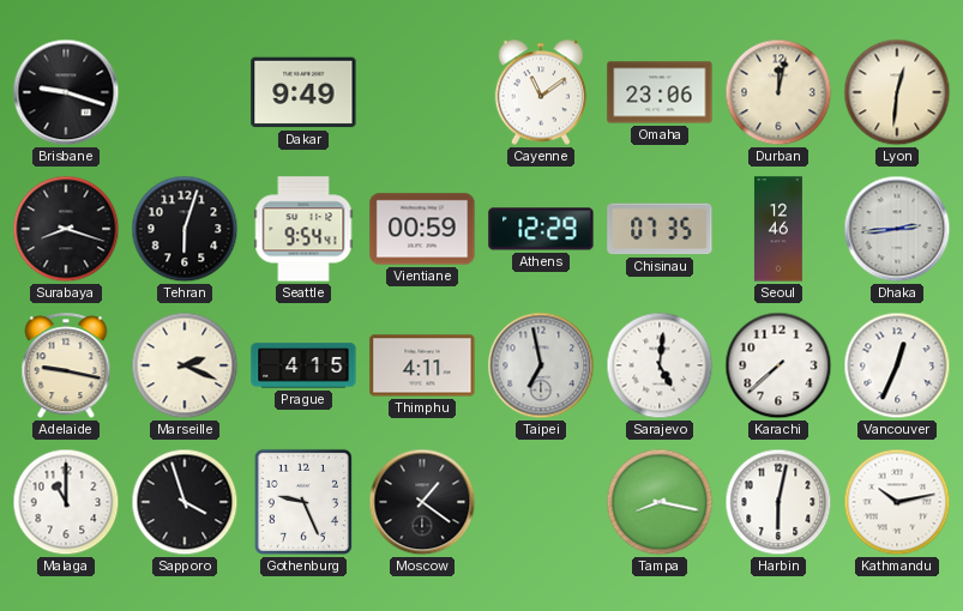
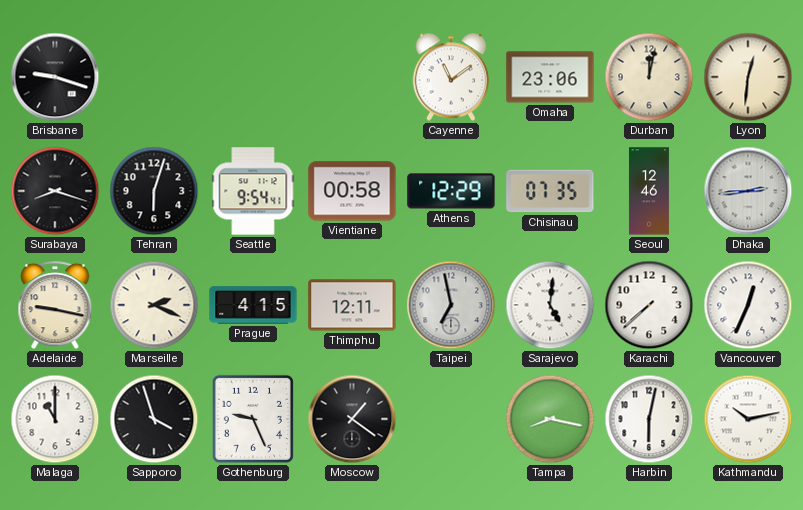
Dakar: 9:49 -> none
Vientiane: 00:59 -> 00:58
Thimphu: 4:11 -> 12:11
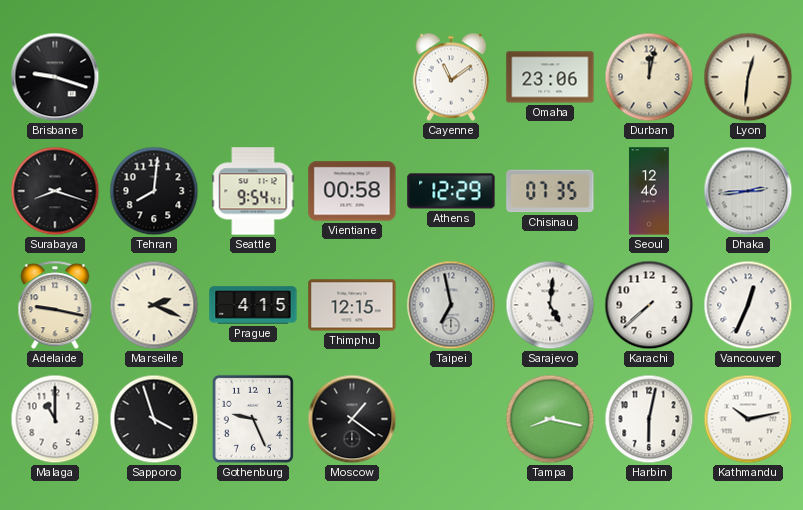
Tehran: 6:03 -> 8:01
Thimphu: 12:11 -> 12:15
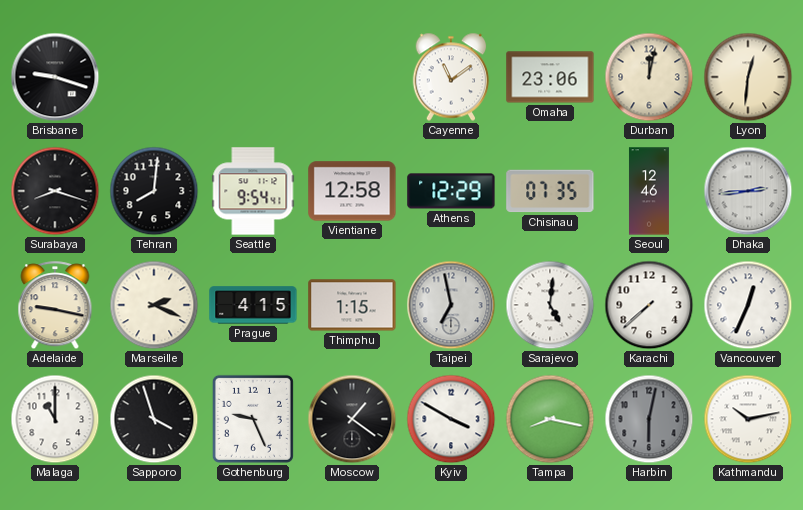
Vientiane: 00:58 -> 12:58
Thimphu: 12:15 -> 1:15
Kyiv: none -> 3:50
Harbin dial: white -> grey
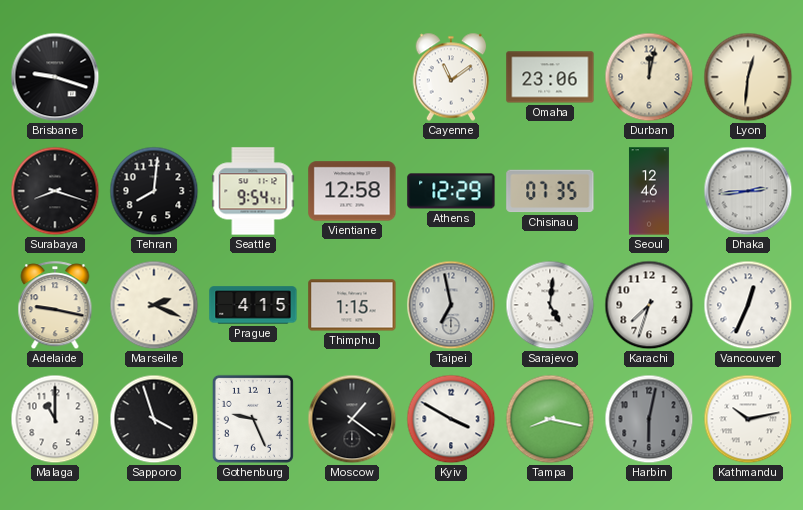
Karachi: 7:38 -> 7:33
